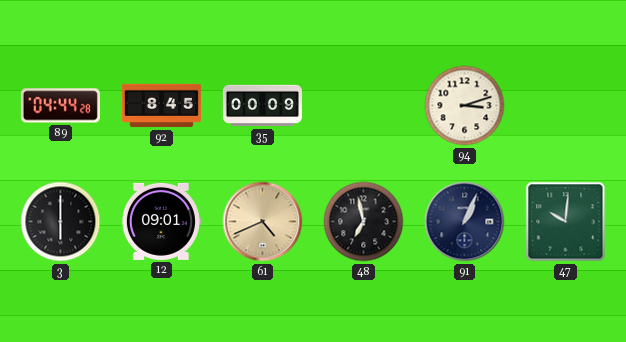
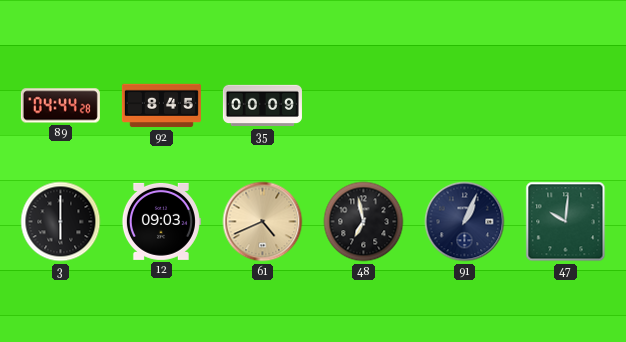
94: 3:12 -> none
12: 09:01 -> 09:03
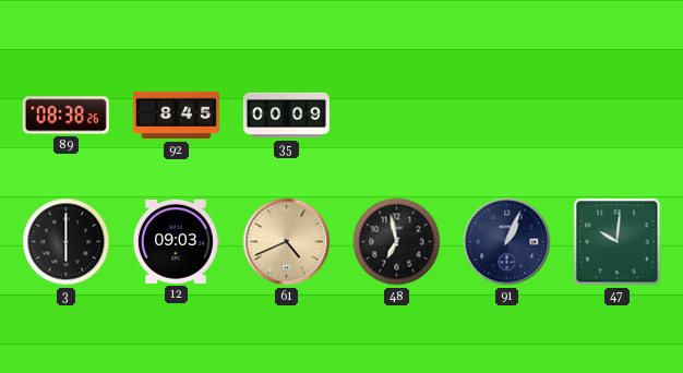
89: 04:44 -> 08:38
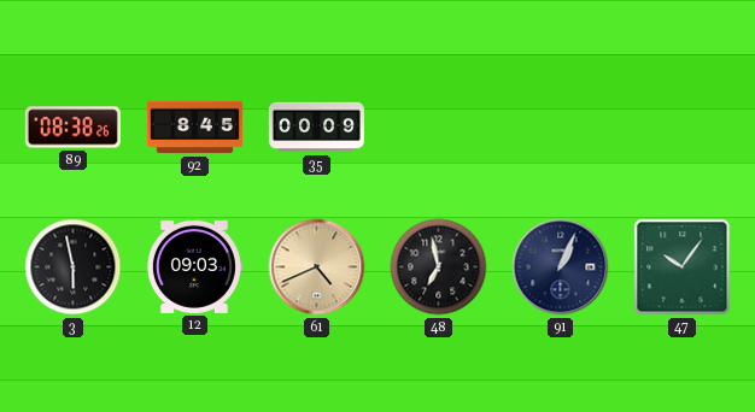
3: 6:00 -> 5:58
47: 10:01 -> 10:06
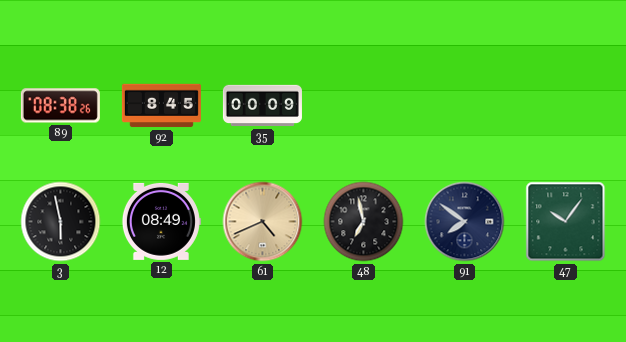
12: 09:03 -> 08:49
91: 1:04 -> 7:51
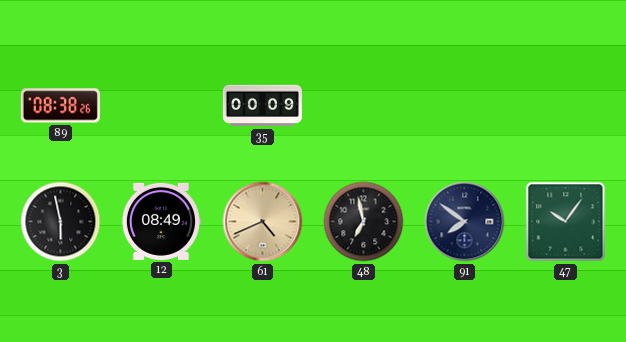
92: 8:45 -> none
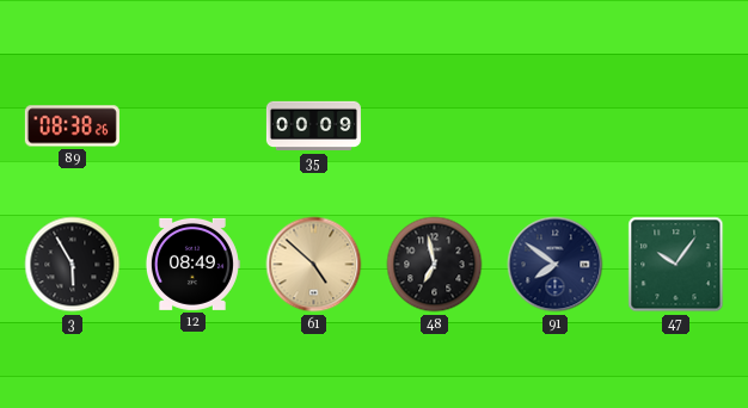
3: 5:58 -> 5:55
61: 4:41 -> 4:52
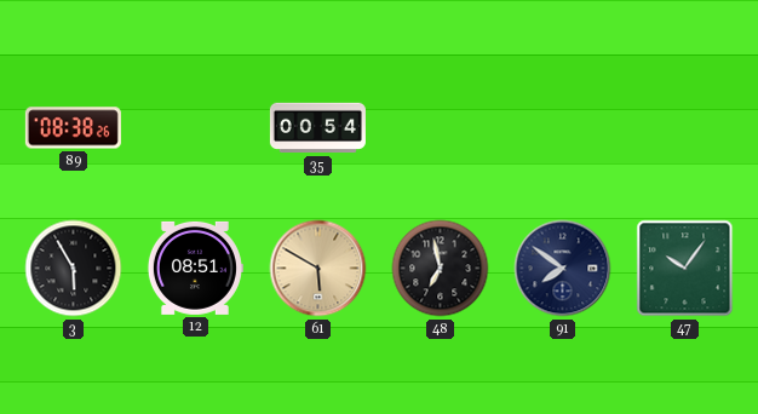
35: 00:09 -> 00:54
12: 08:49 -> 08:51
61: 4:52 -> 5:50
